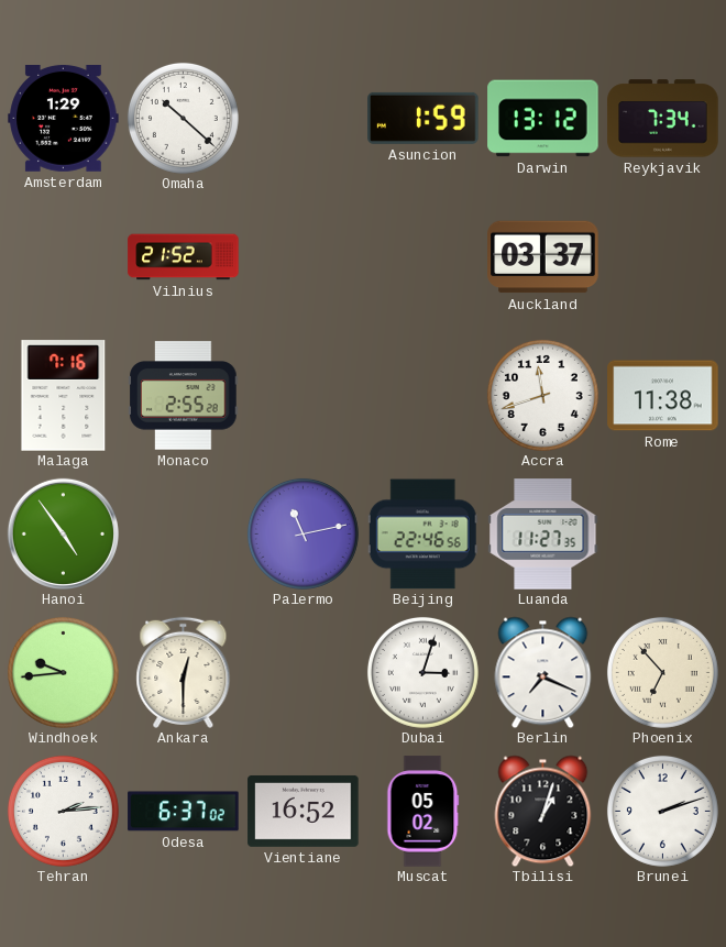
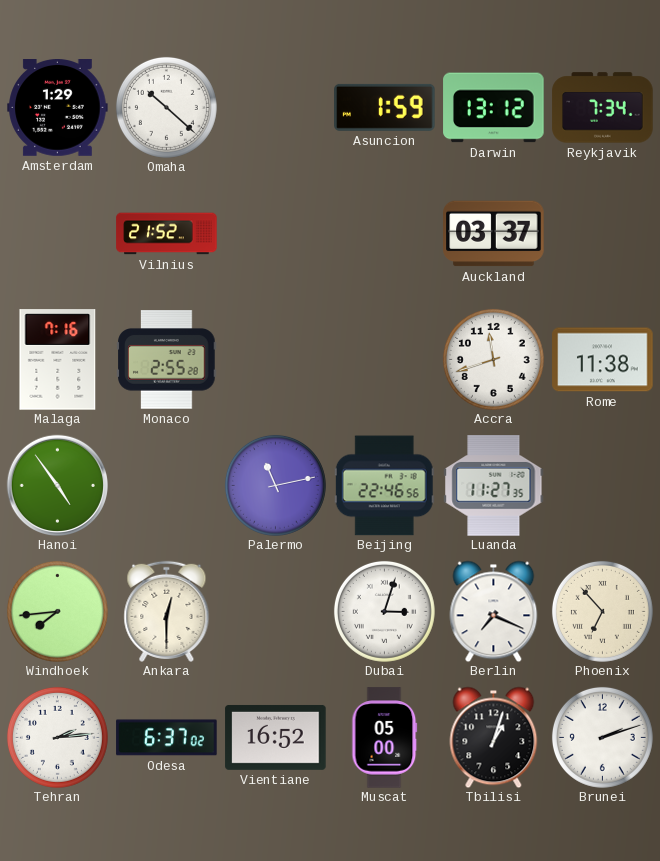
Windhoek: 9:44 -> 7:44
Muscat: 05:02 -> 05:00
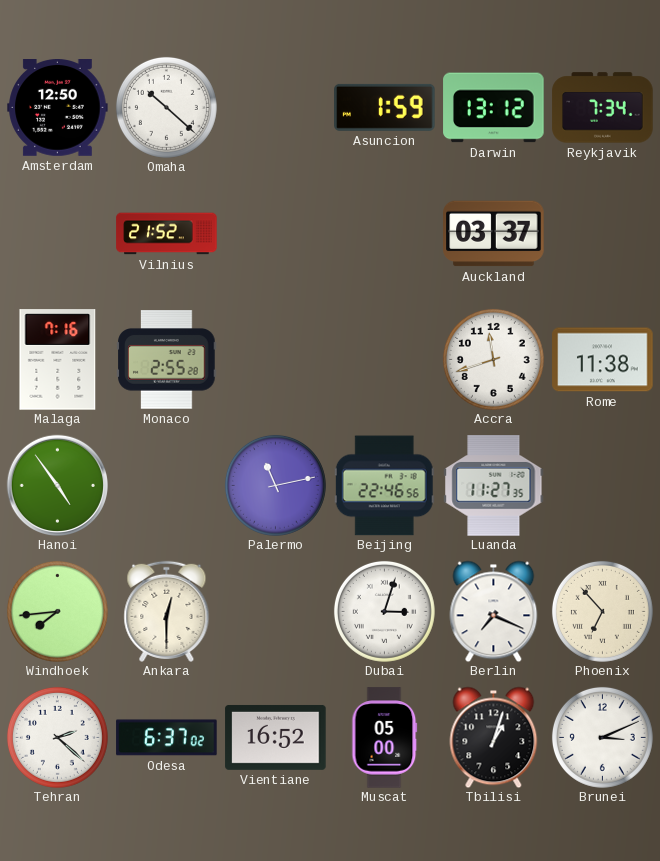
Amsterdam: 1:29 -> 12:50
Tehran: 2:14 -> 2:22
Brunei: 2:12 -> 3:11
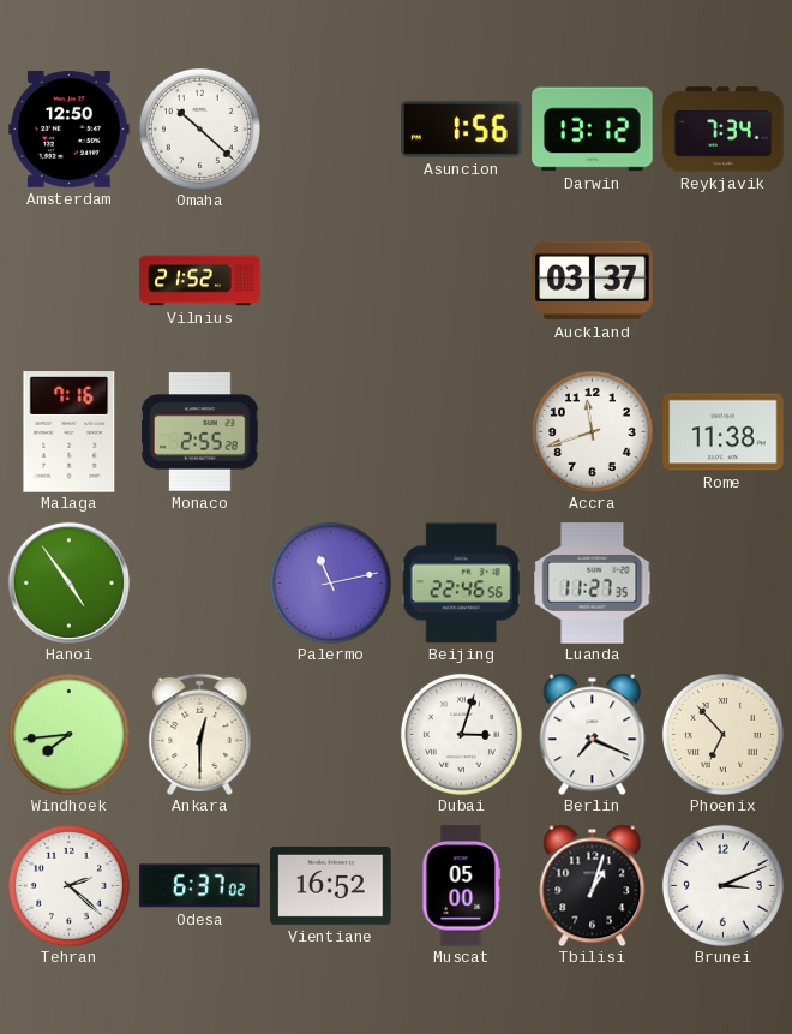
Asuncion: 1:59 -> 1:56
